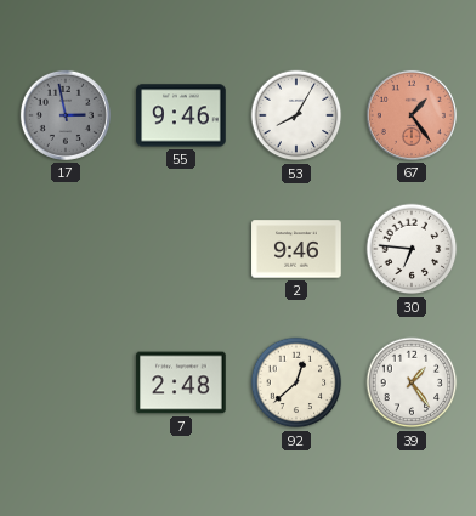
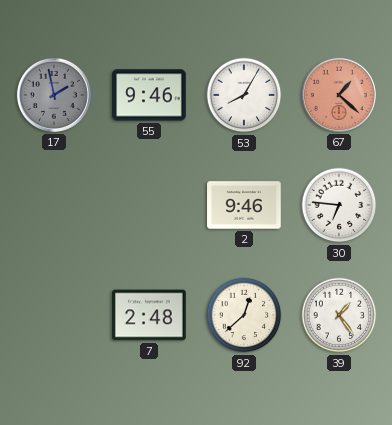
17: 2:58 -> 1:58
67: 1:24 -> 1:22
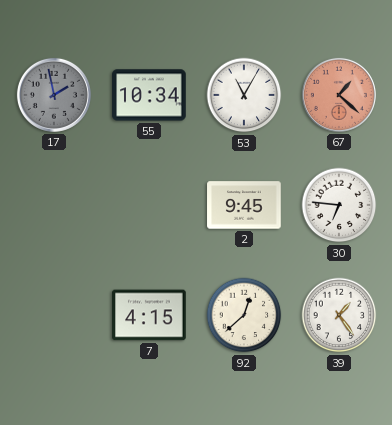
55: 9:46 -> 10:34
53: 8:05 -> 11:05
2: 9:46 -> 9:45
7: 2:48 -> 4:15
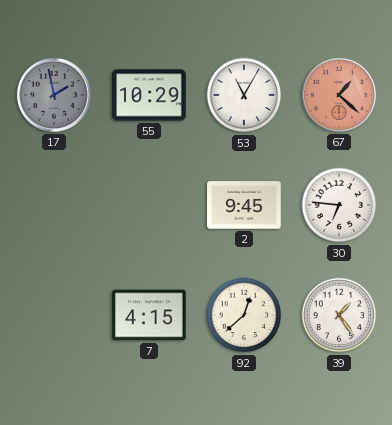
55: 10:34 -> 10:29
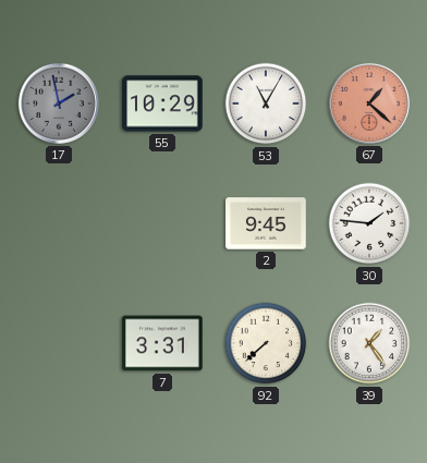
30: 6:46 -> 1:46
7: 4:15 -> 3:31
92: 12:38 -> 7:38
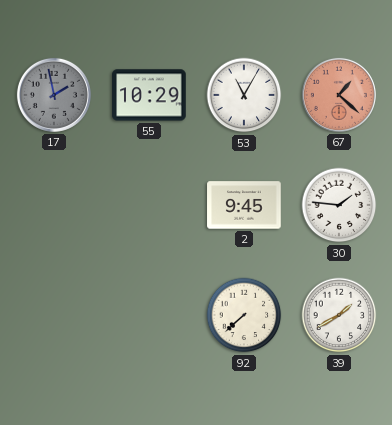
7: 3:31 -> none
39: 1:24 -> 1:40
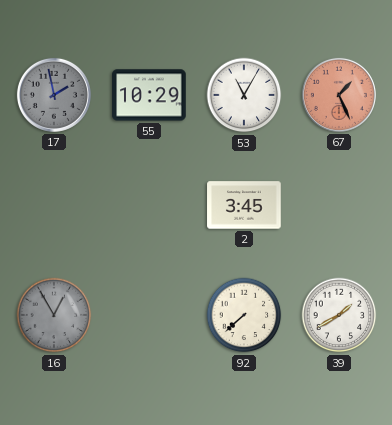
67: 1:22 -> 1:26
2: 9:45 -> 3:45
30: 1:46 -> none
16: none -> 12:55
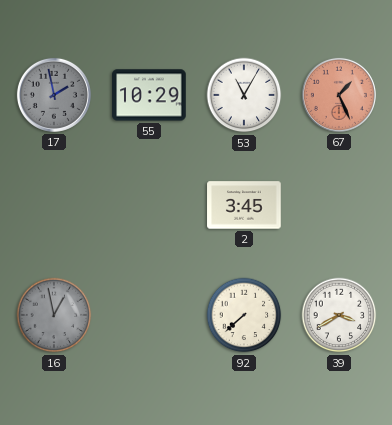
16: 12:55 -> 12:58
39: 1:40 -> 3:40
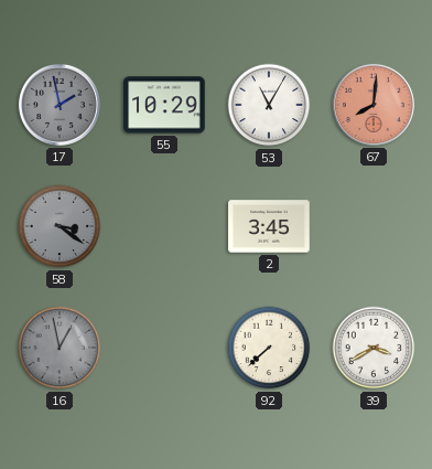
67: 1:26 -> 8:01
58: none -> 3:21
